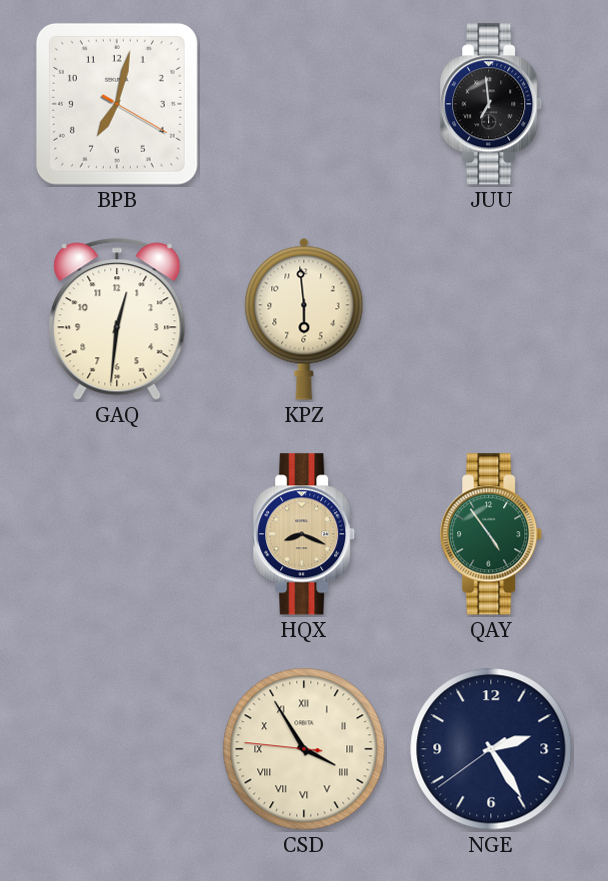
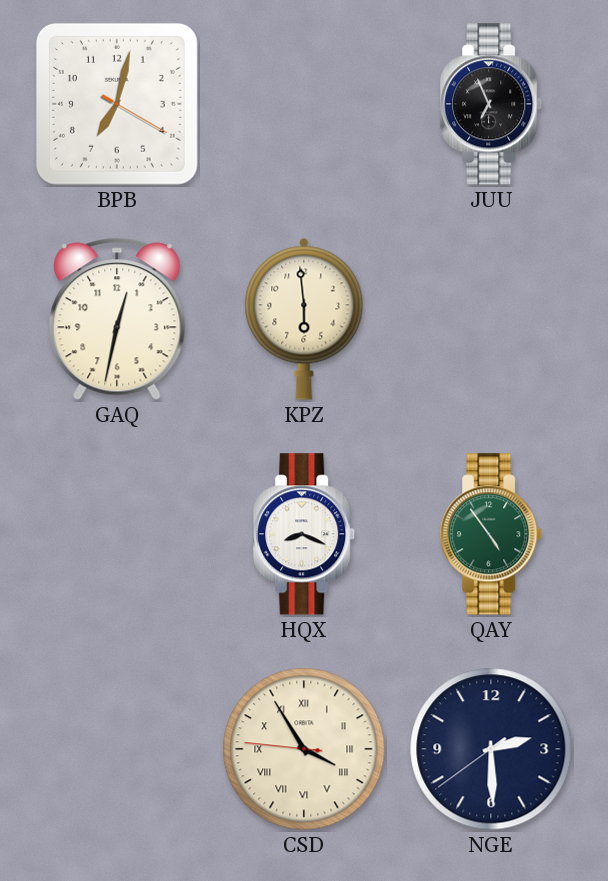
JUU: 6:59 -> 6:56
GAQ: 12:31 -> 12:32
HQX dial: champagne -> white
NGE: 2:24 -> 2:29
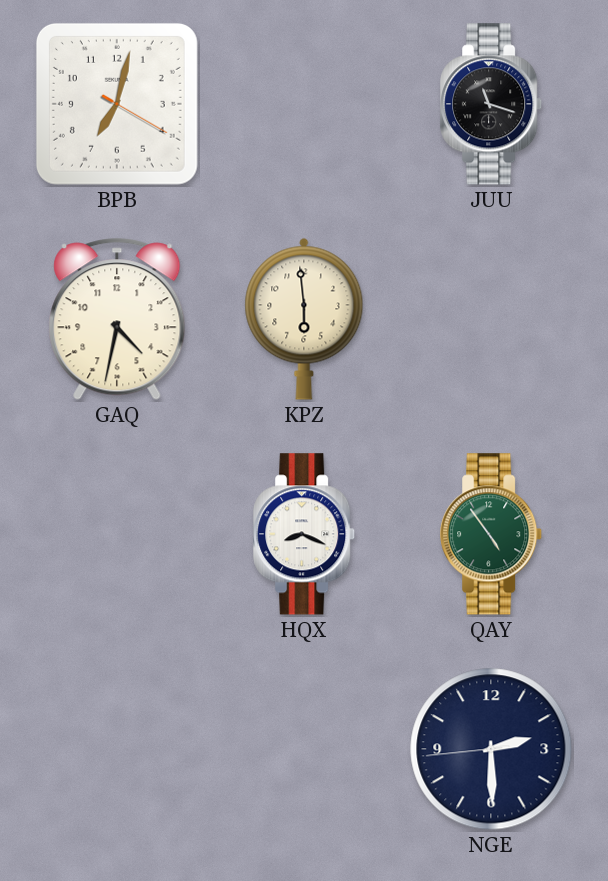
JUU: 6:56 -> 11:18
GAQ: 12:32 -> 4:32
CSD: 3:54 -> none
NGE: 2:29:39 -> 2:29:44
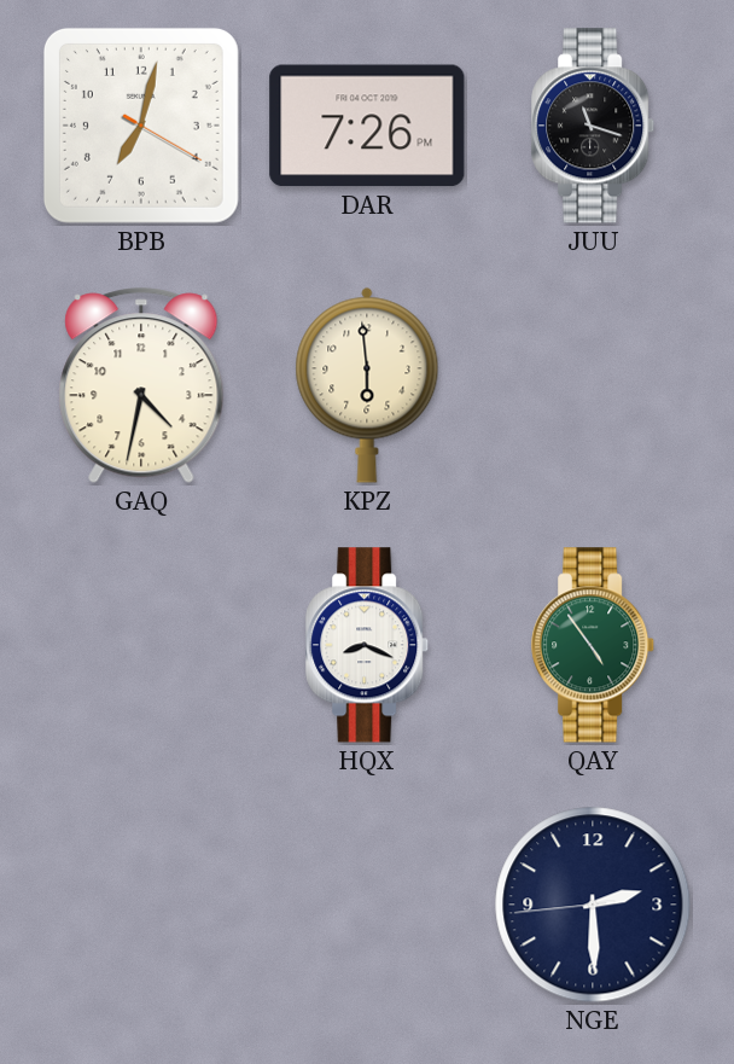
DAR: none -> 7:26
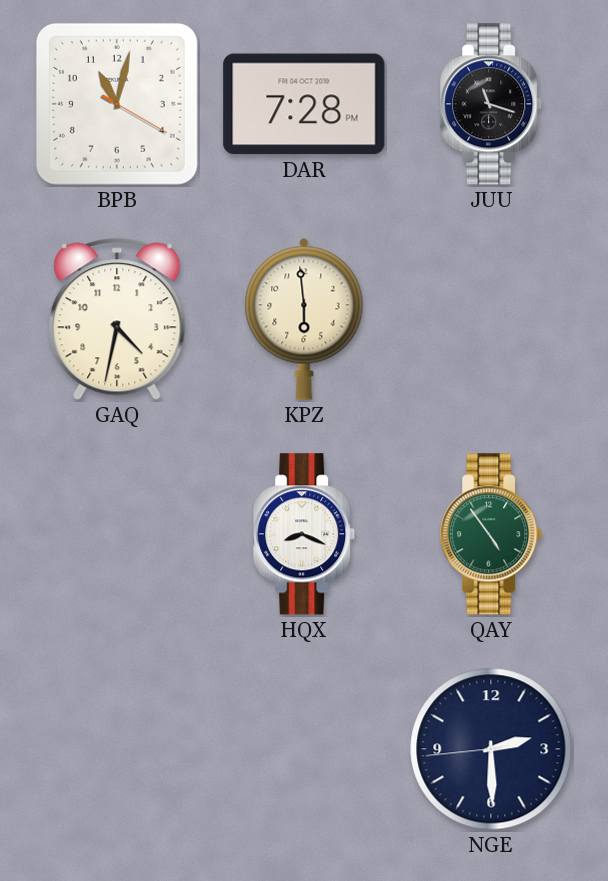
BPB: 7:02 -> 11:02
DAR: 7:26 -> 7:28
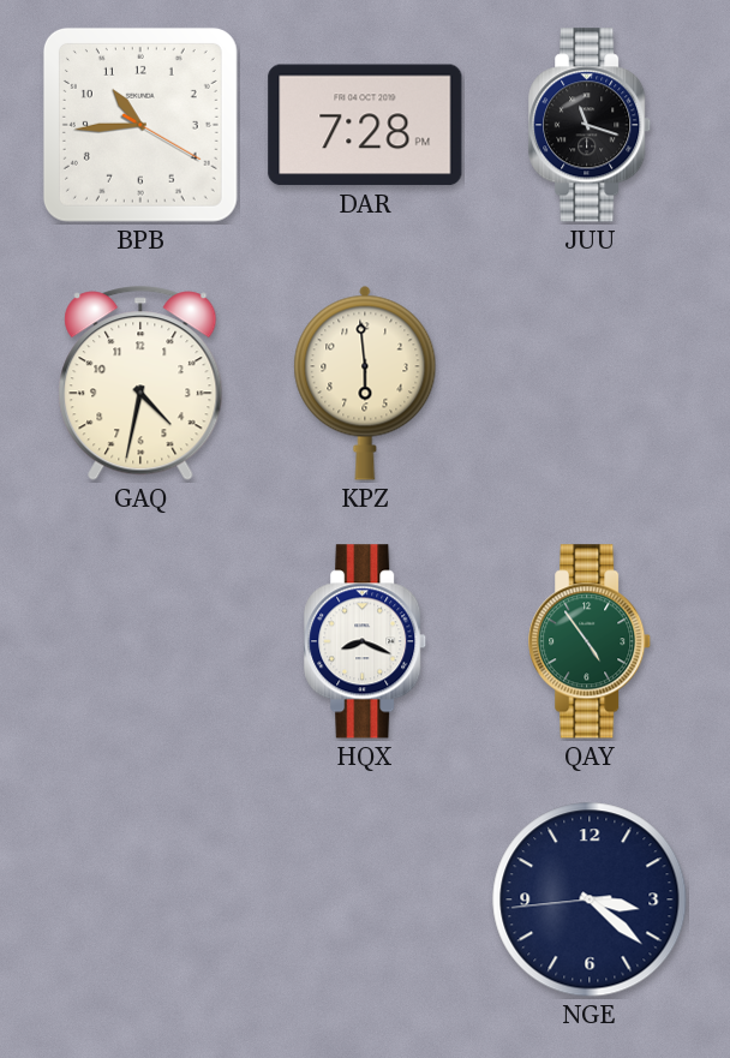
BPB: 11:02 -> 10:44
NGE: 2:29 -> 3:21
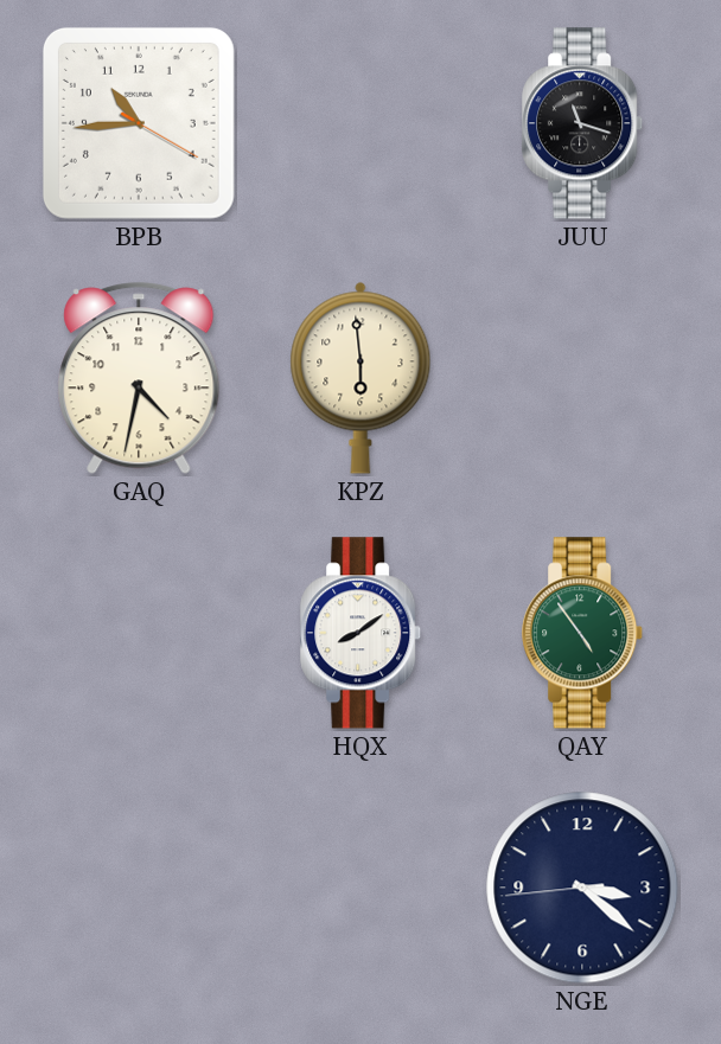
DAR: 7:28 -> none
HQX: 8:19 -> 8:09
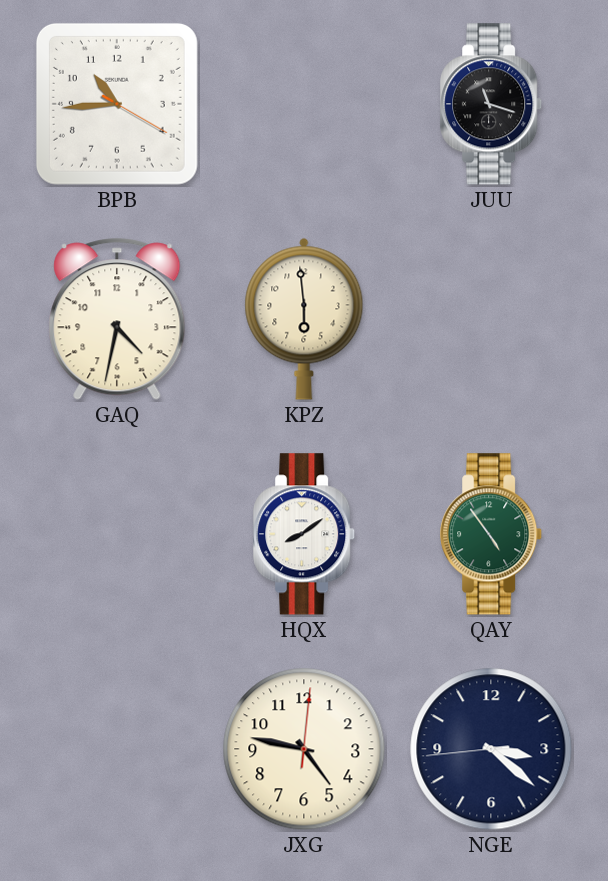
JXG: none -> 4:47
